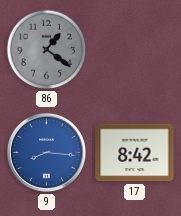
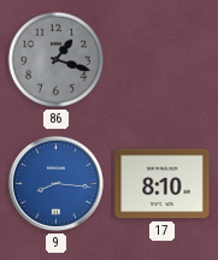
86: 1:21 -> 1:18
17: 8:42 -> 8:10
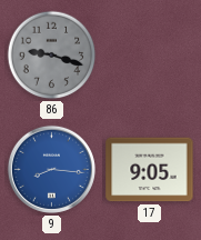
86: 1:18 -> 9:18
17: 8:10 -> 9:05
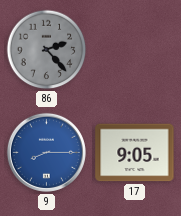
86: 9:18 -> 2:23
9: 8:16 -> 8:15
